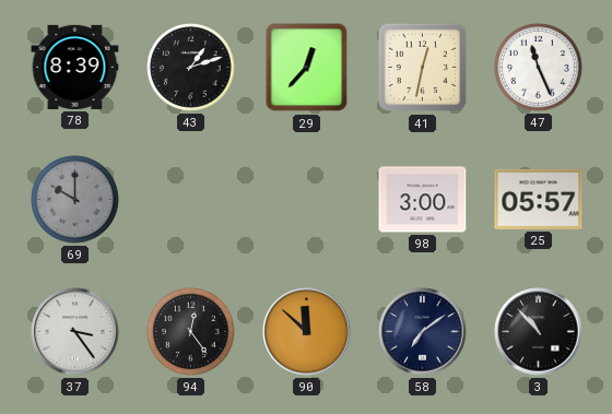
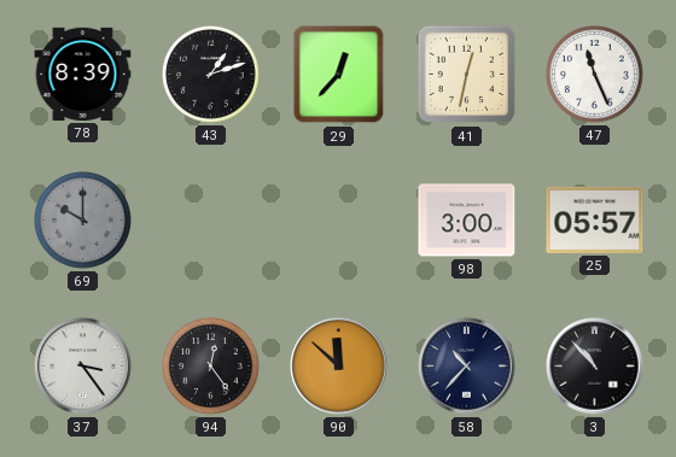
58: 7:09 -> 10:37
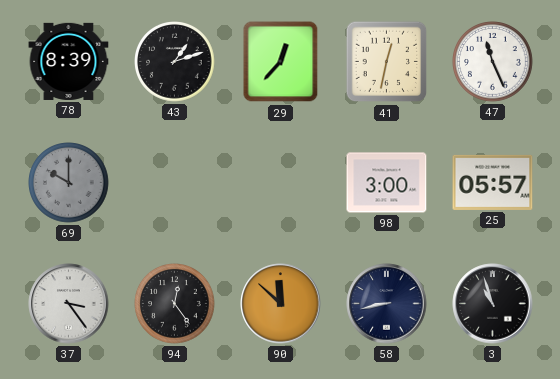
58: 10:37 -> 8:43
3: 10:53 -> 10:57
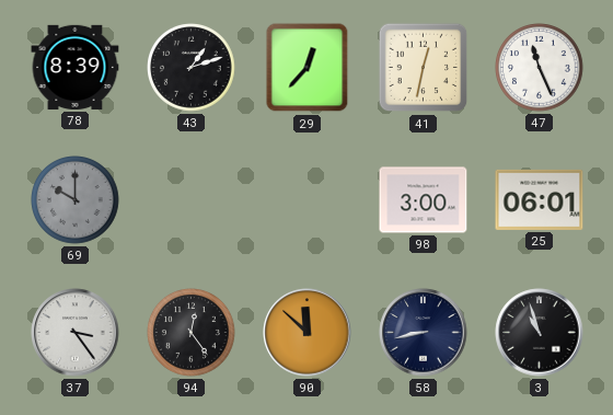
25: 05:57 -> 06:01
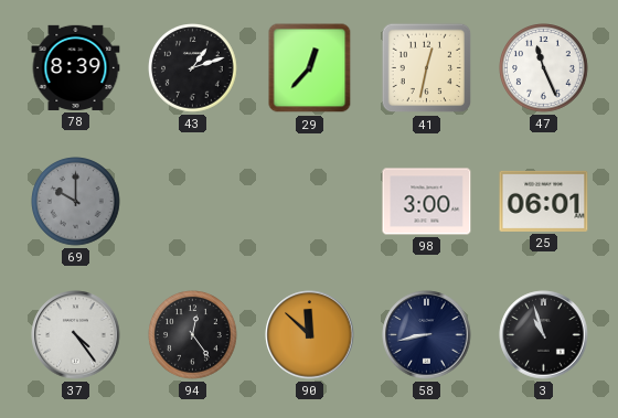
37: 3:24 -> 4:24
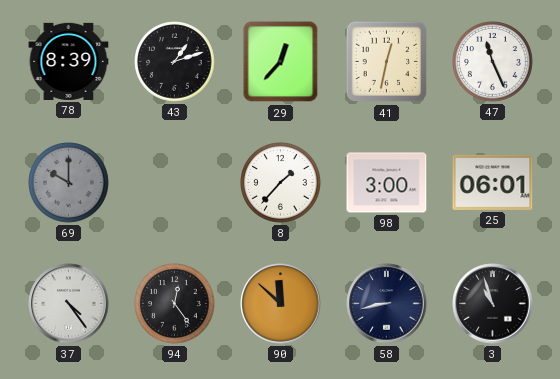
8: none -> 1:37
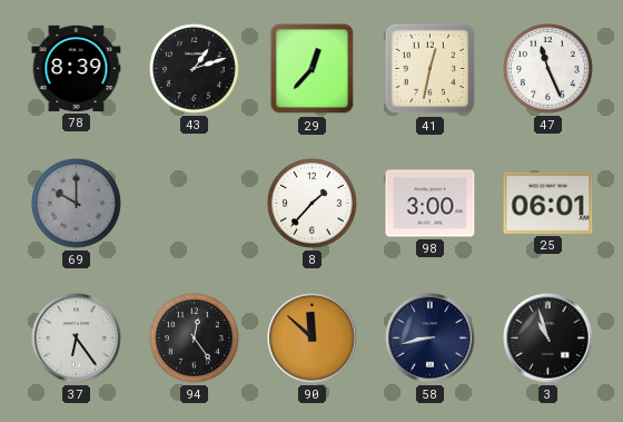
37: 4:24 -> 6:24
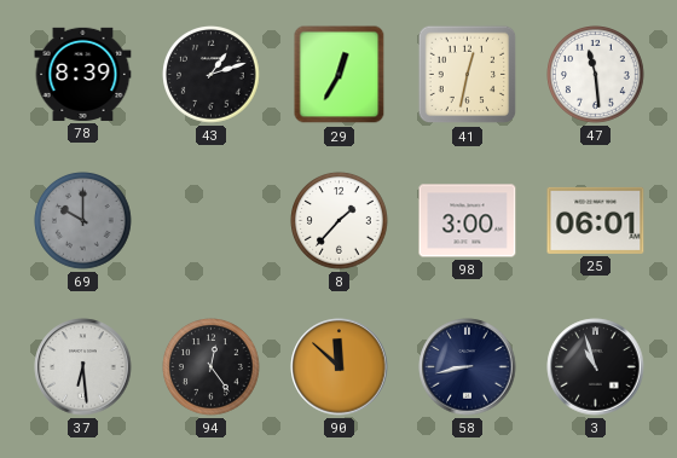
29: 12:37 -> 12:35
47: 11:26 -> 11:29
37: 6:24 -> 6:29
